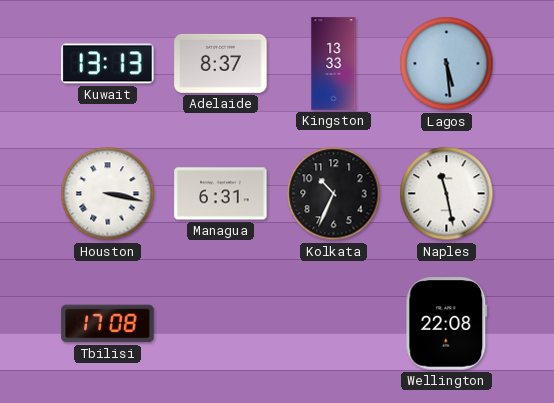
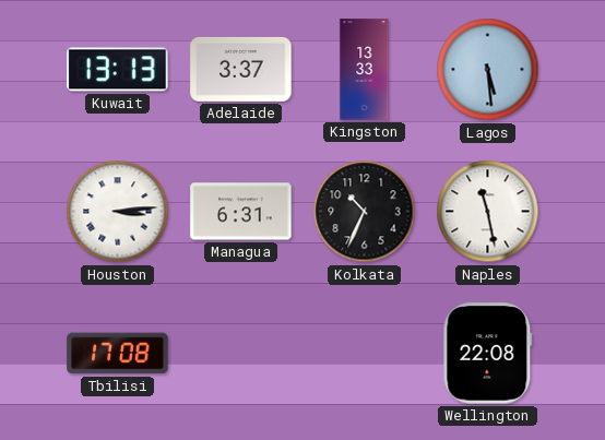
Adelaide: 8:37 -> 3:37
Houston: 3:17 -> 3:14
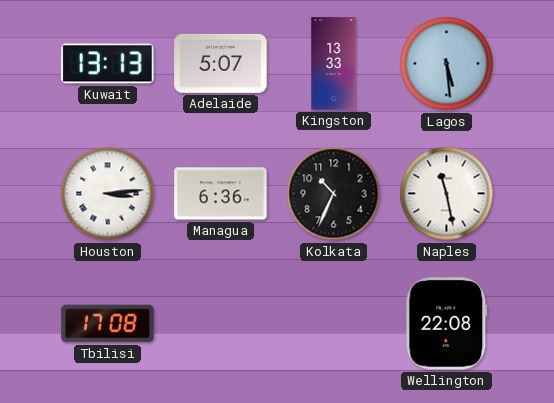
Adelaide: 3:37 -> 5:07
Managua: 6:31 -> 6:36
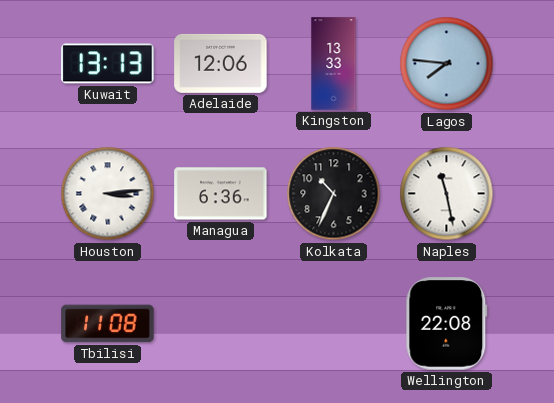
Adelaide: 5:07 -> 12:06
Lagos: 5:29 -> 7:46
Tbilisi: 17:08 -> 11:08
